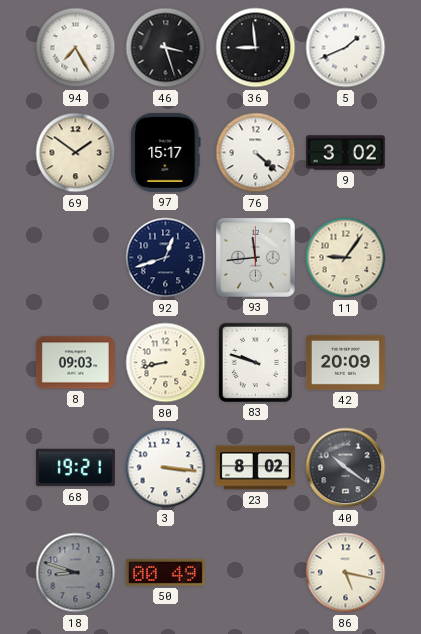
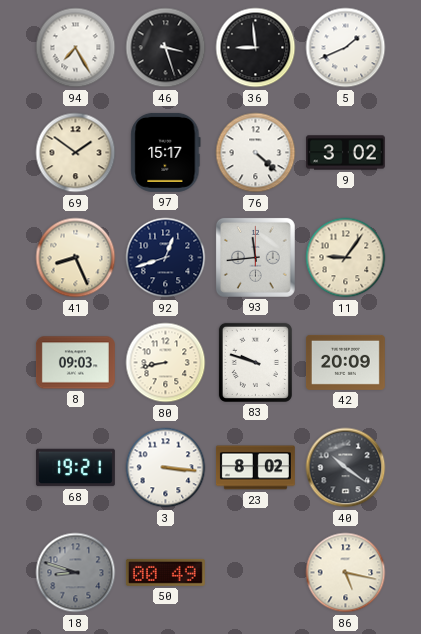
41: none -> 8:26
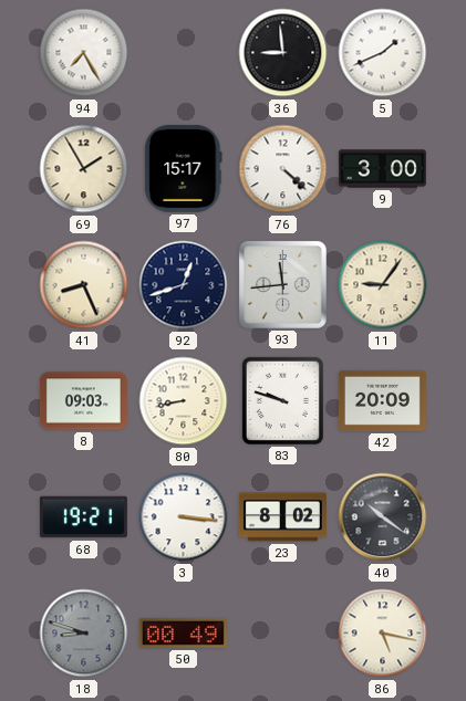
46: 3:27 -> none
69: 1:51 -> 1:55
9: 3:02 -> 3:00
